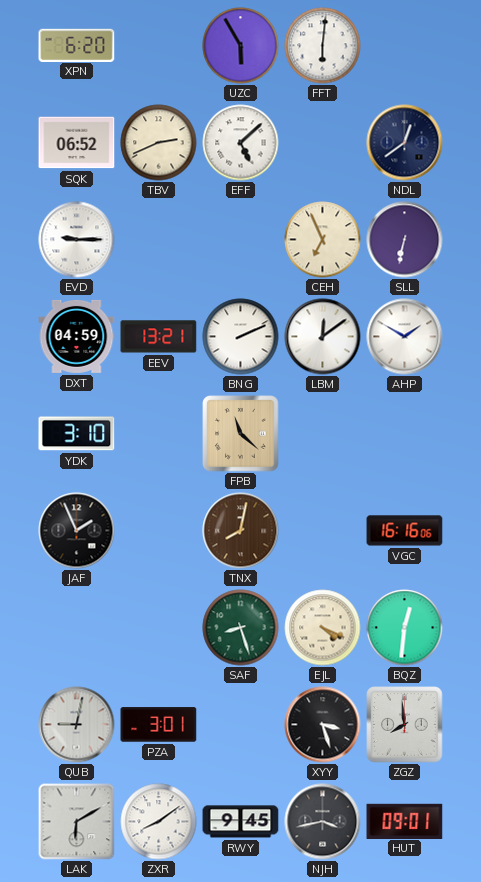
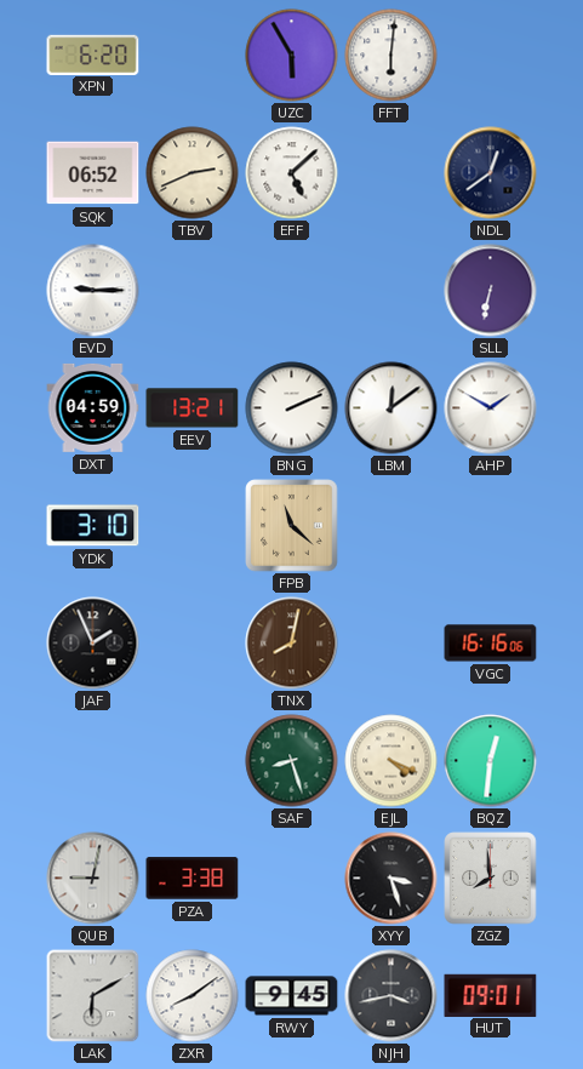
CEH: 6:56 -> none
PZA: 3:01 -> 3:38
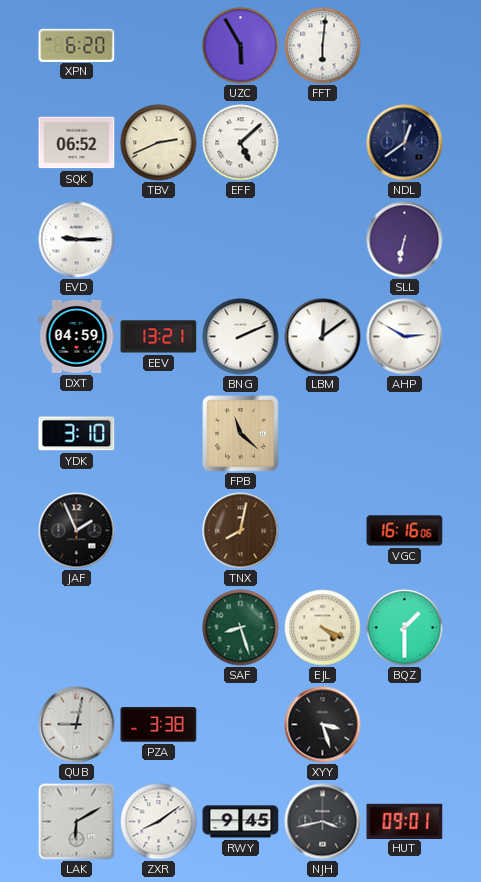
AHP: 1:50 -> 2:50
BQZ: 12:31 -> 1:30
ZGZ: 7:59 -> none
